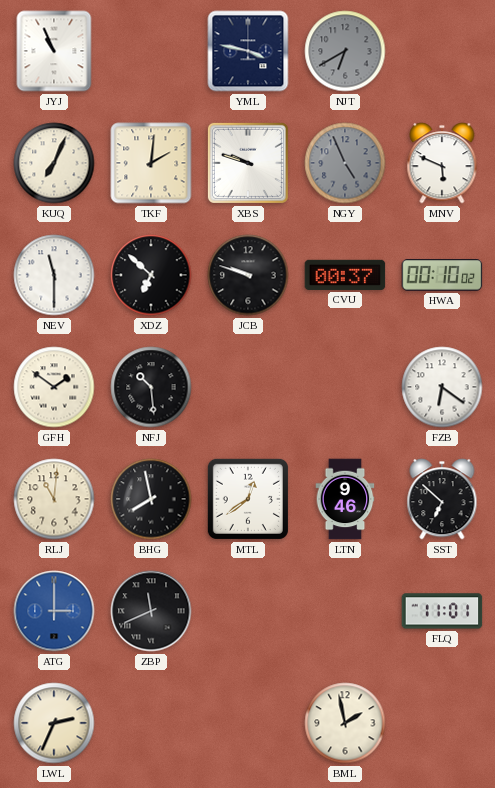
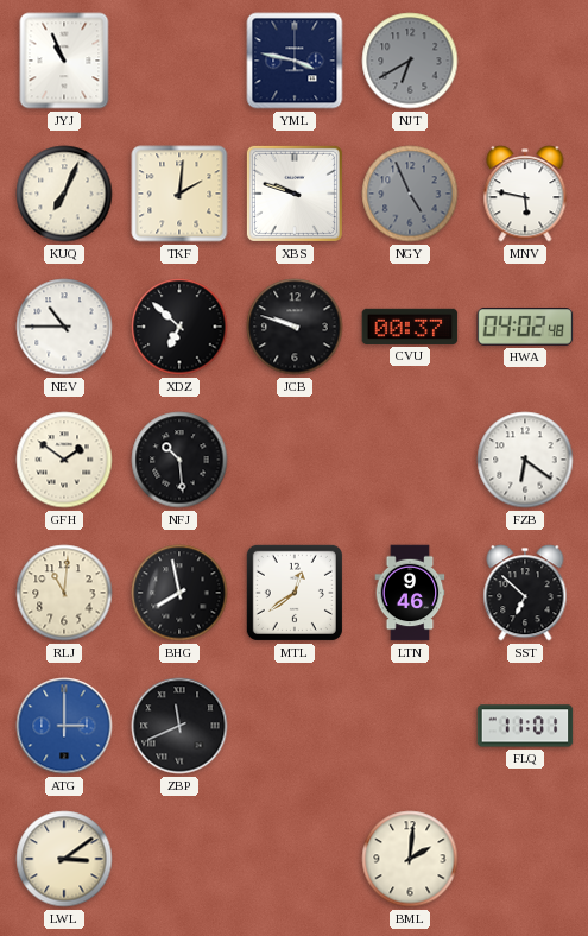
MNV: 5:49 -> 5:47
NEV: 11:30 -> 10:45
HWA: 00:10 -> 04:02
LWL: 2:34 -> 3:09
BML: 1:58 -> 2:01
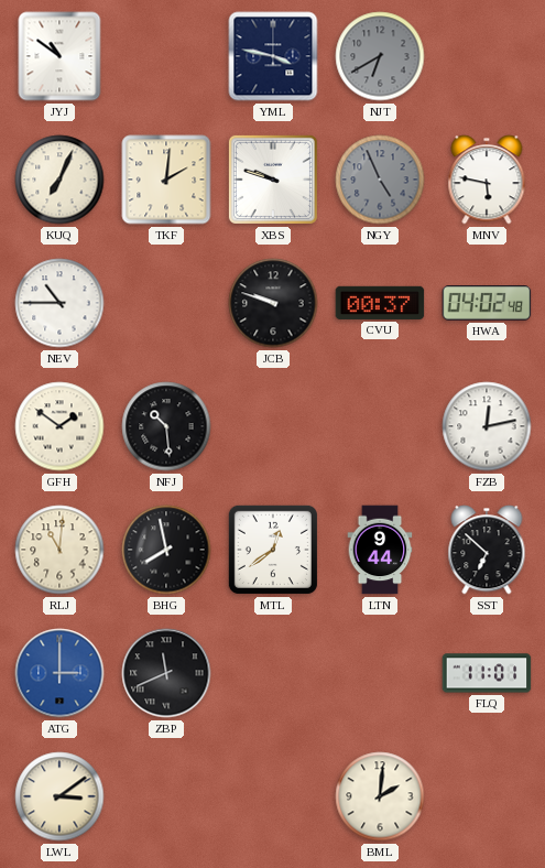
JYJ: 10:56 -> 10:51
XDZ: 6:52 -> none
FZB: 6:21 -> 12:13
LTN: 9:46 -> 9:44
